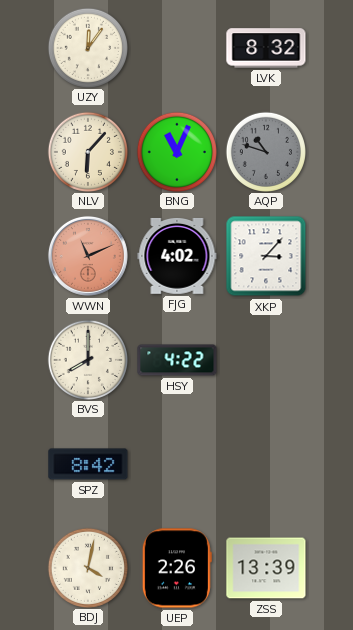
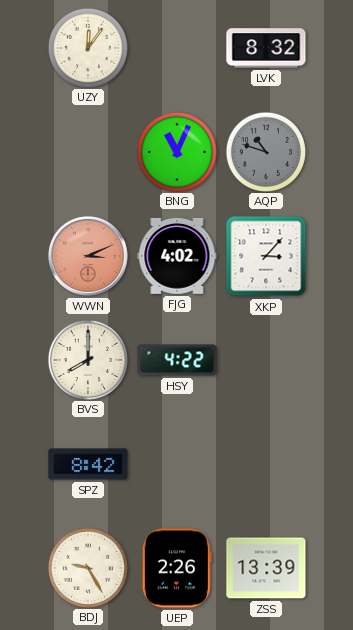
NLV: 6:07 -> none
WWN: 11:11 -> 3:11
BDJ: 4:02 -> 9:25
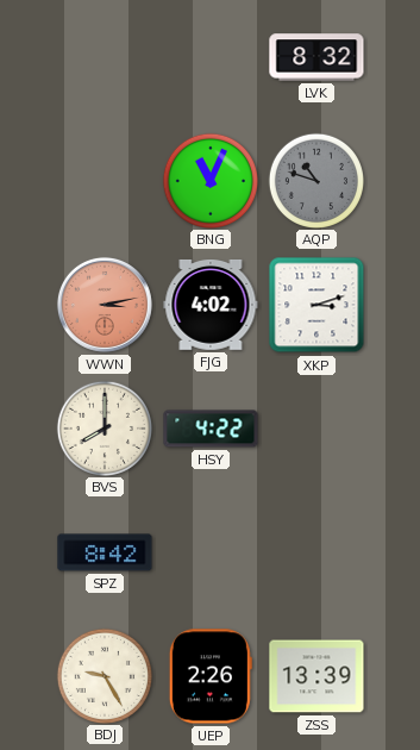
UZY: 12:06 -> none
WWN: 3:11 -> 3:13
XKP: 3:07 -> 3:12
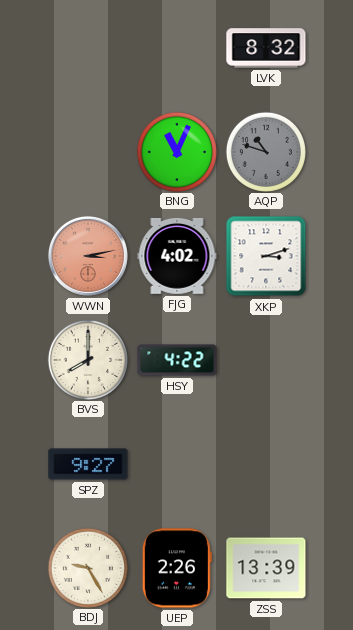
SPZ: 8:42 -> 9:27
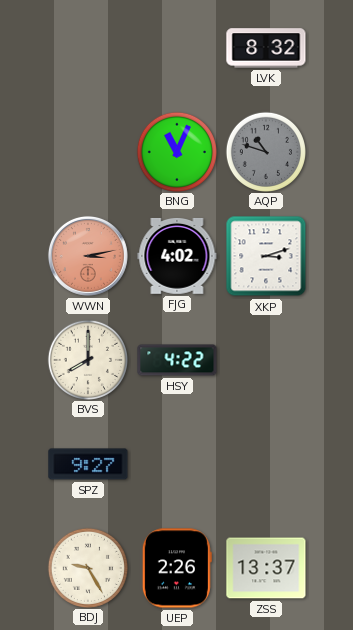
ZSS: 13:39 -> 13:37
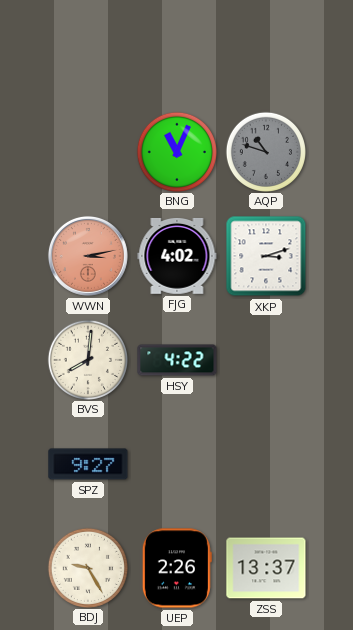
LVK: 8:32 -> none
BVS: 8:00 -> 8:01
